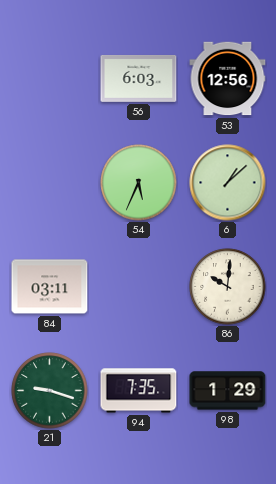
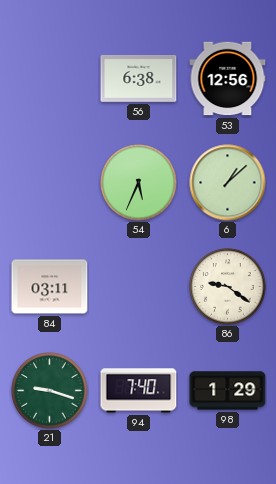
56: 6:03 -> 6:38
86: 10:01 -> 9:21
94: 7:35 -> 7:40
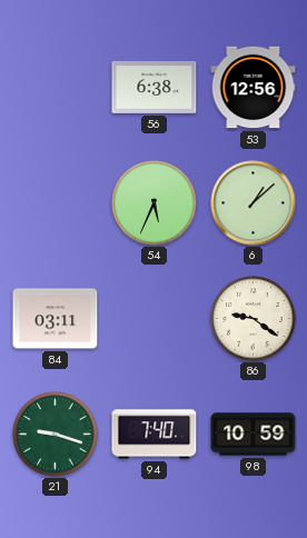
98: 1:29 -> 10:59
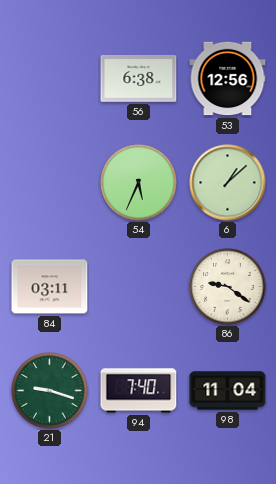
98: 10:59 -> 11:04
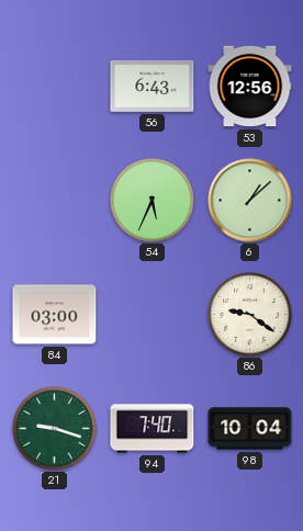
56: 6:38 -> 6:43
84: 03:11 -> 03:00
98: 11:04 -> 10:04
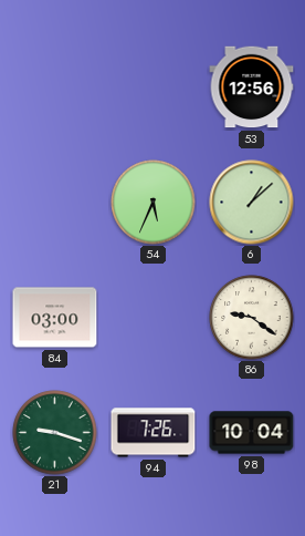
56: 6:43 -> none
94: 7:40 -> 7:26
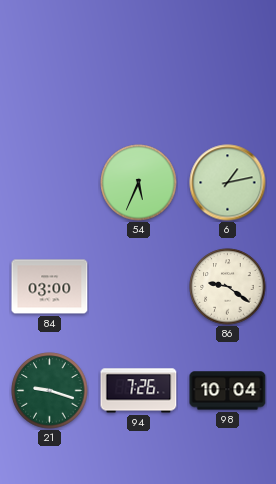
53: 12:56 -> none
6: 1:08 -> 1:13
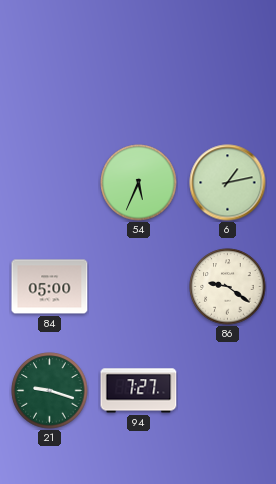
84: 03:00 -> 05:00
94: 7:26 -> 7:27
98: 10:04 -> none
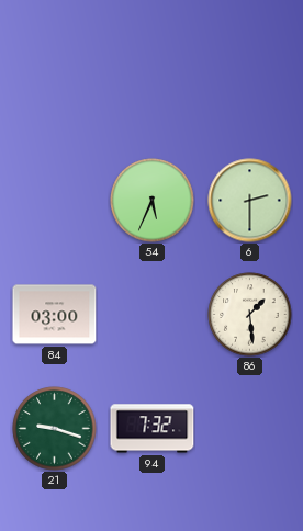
6: 1:13 -> 2:30
84: 05:00 -> 03:00
86: 9:21 -> 1:29
94: 7:27 -> 7:32
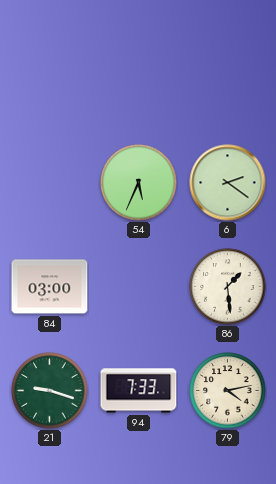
6: 2:30 -> 2:21
94: 7:32 -> 7:33
79: none -> 4:13
